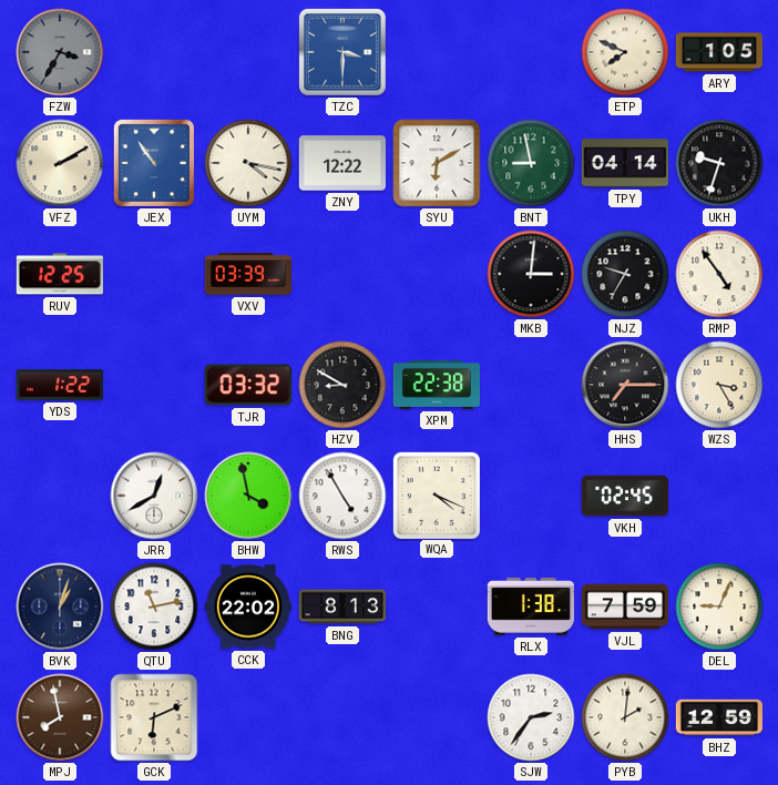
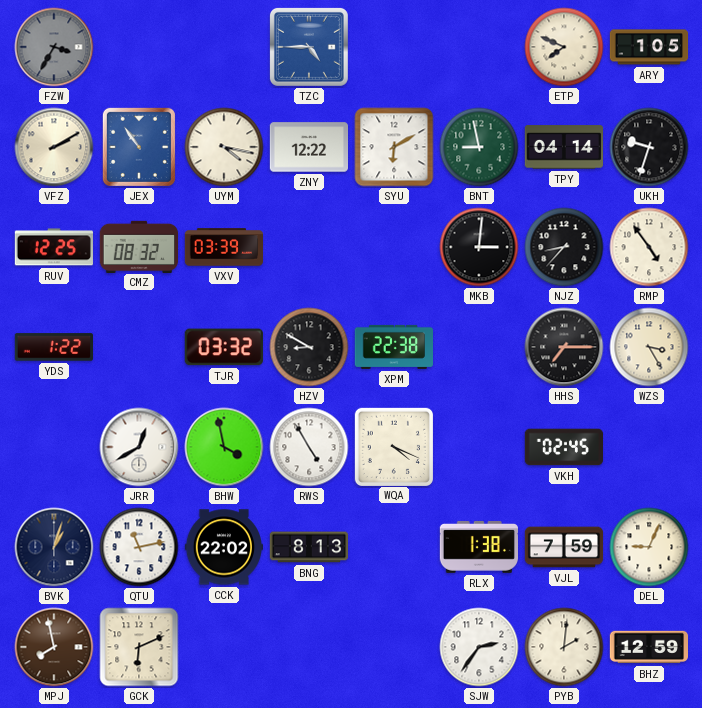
TZC: 3:30 -> 4:45
CMZ: none -> 08:32
NJZ: 9:35 -> 8:37
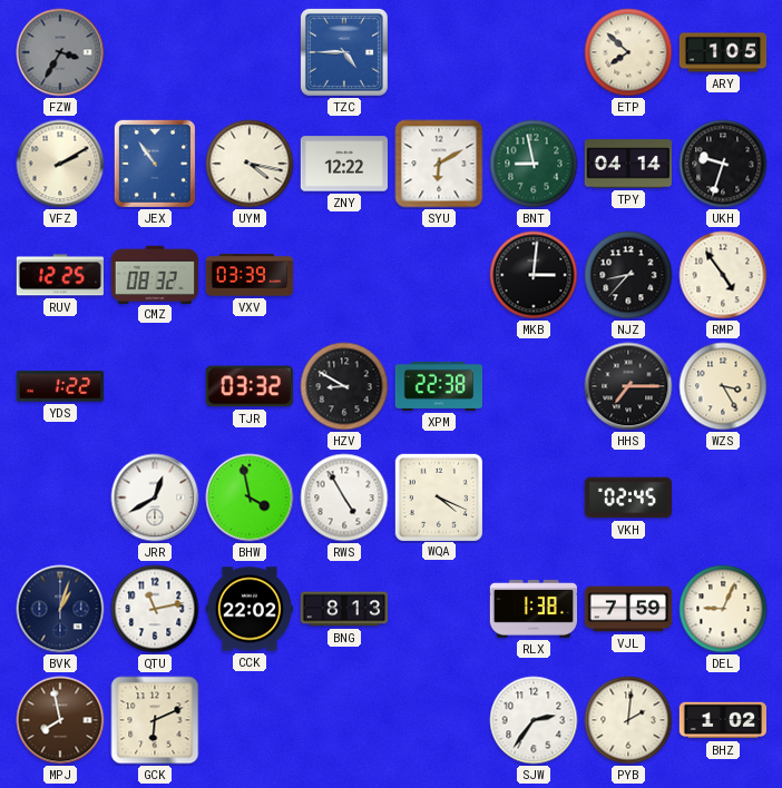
ETP: 7:49 -> 7:52
BHZ: 12:59 -> 1:02
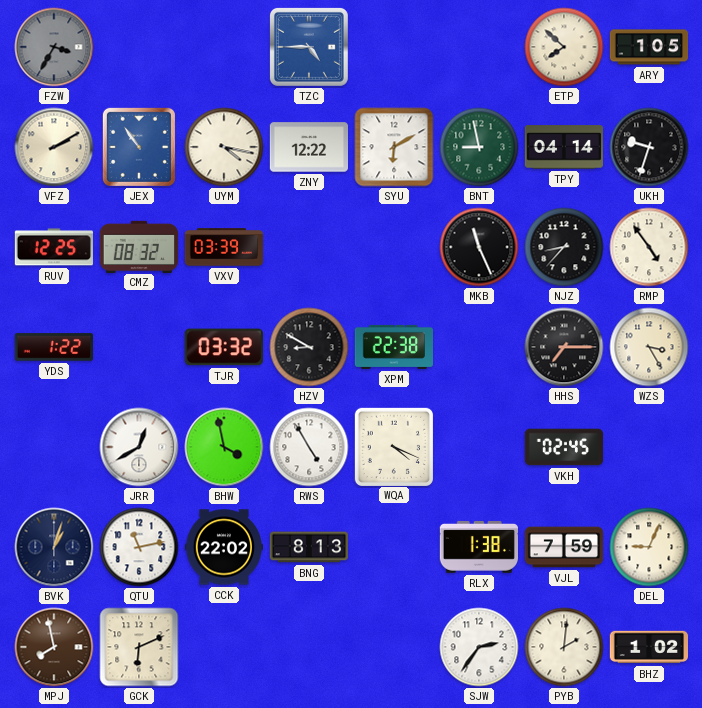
MKB: 3:01 -> 11:26
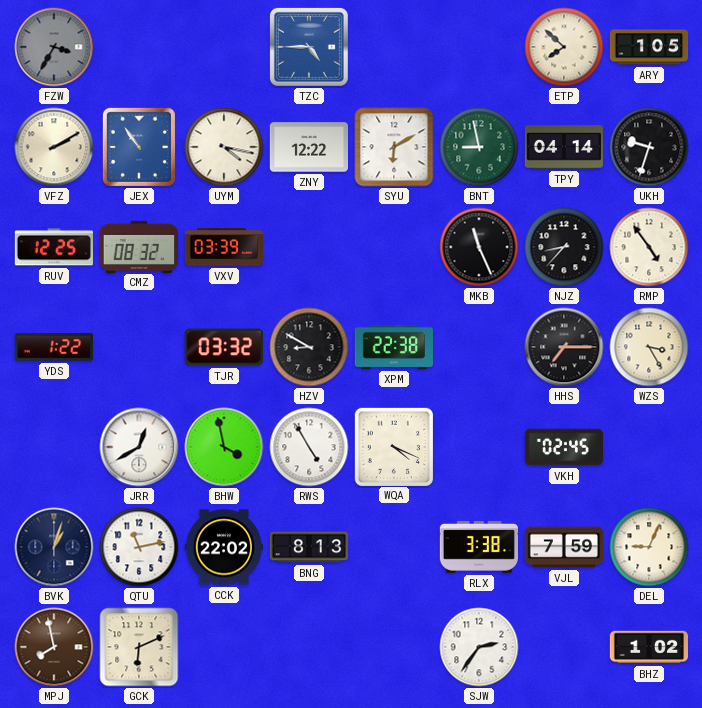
RLX: 1:38 -> 3:38
PYB: 2:01 -> none
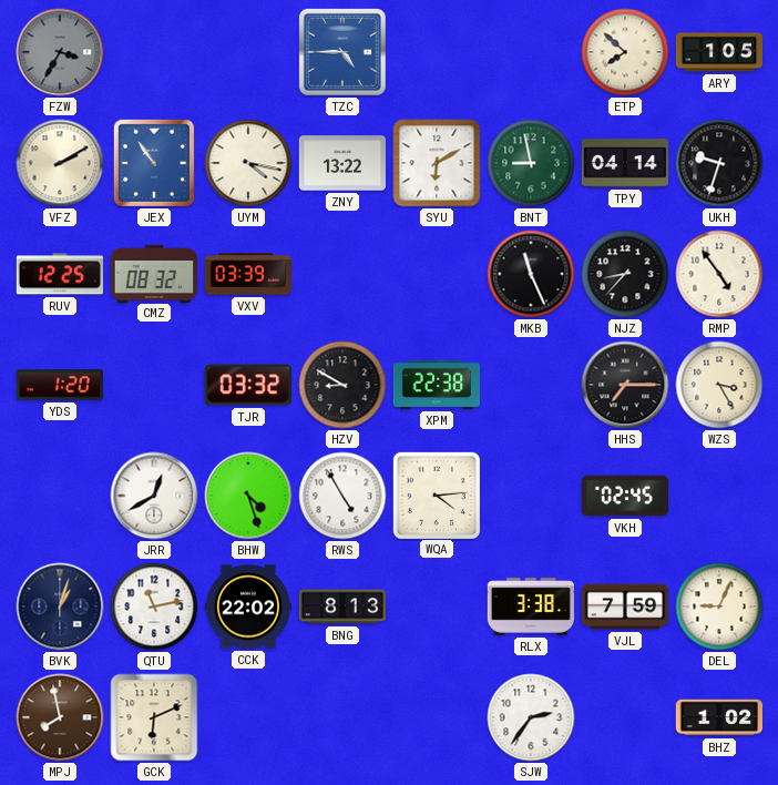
ZNY: 12:22 -> 13:22
YDS: 1:22 -> 1:20
BHW: 3:58 -> 4:27
WQA: 4:19 -> 4:14
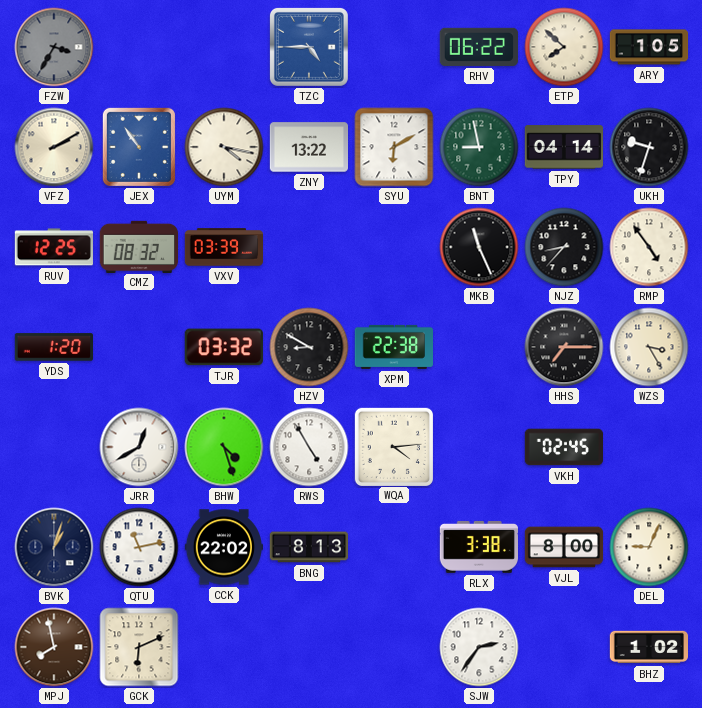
RHV: none -> 06:22
VJL: 7:59 -> 8:00
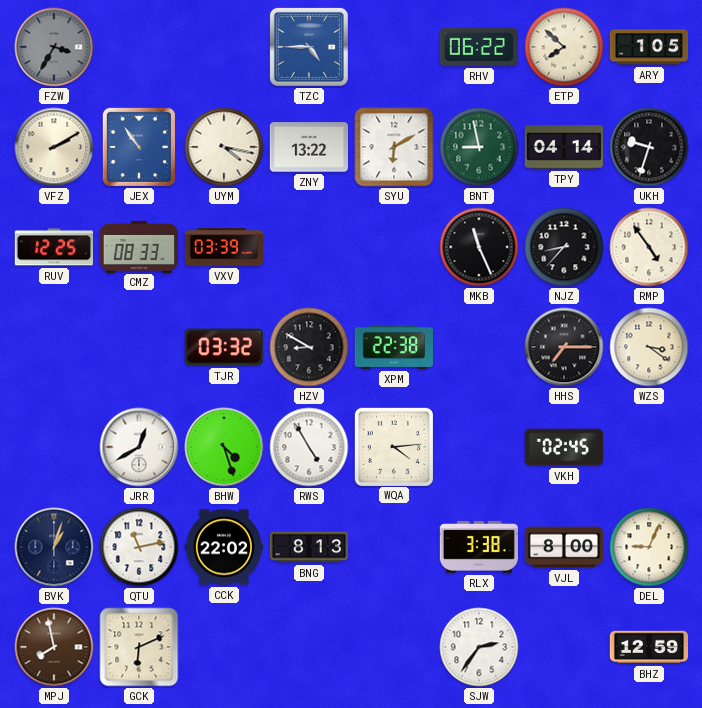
CMZ: 08:32 -> 08:33
YDS: 1:20 -> none
WZS: 3:25 -> 3:21
BHZ: 1:02 -> 12:59
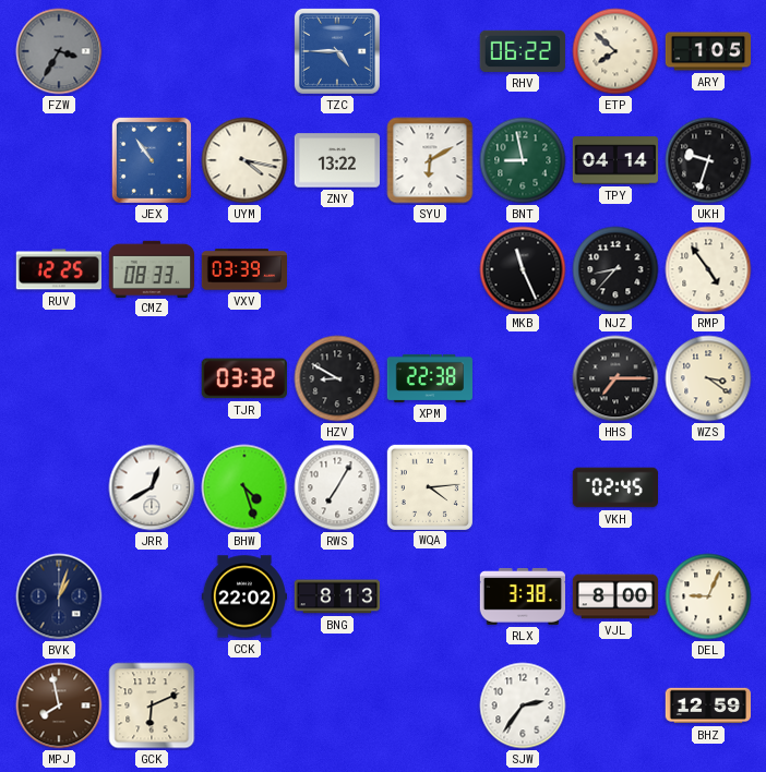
VFZ: 2:10 -> none
RWS: 4:55 -> 7:05
QTU: 11:13 -> none
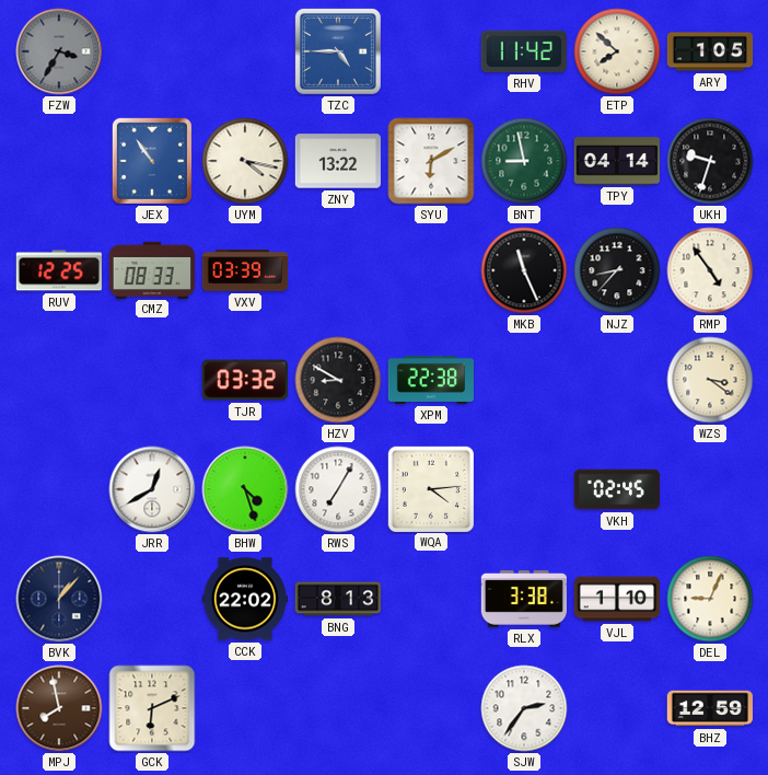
RHV: 06:22 -> 11:42
HHS: 7:15 -> none
BVK: 1:03 -> 1:07
VJL: 8:00 -> 1:10
